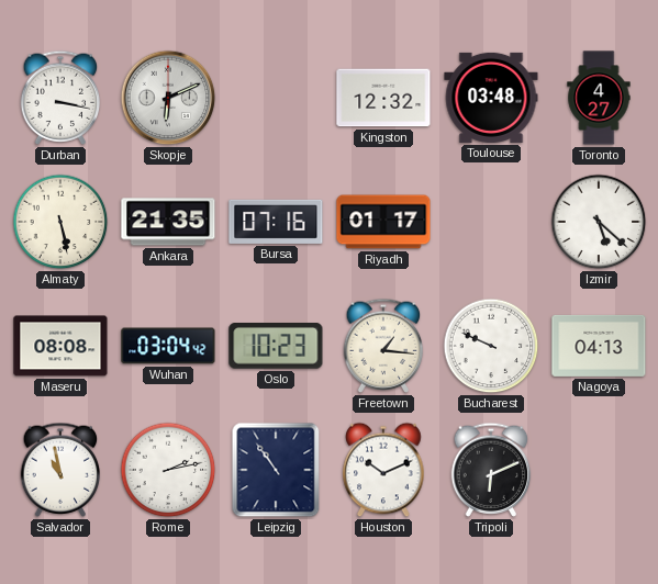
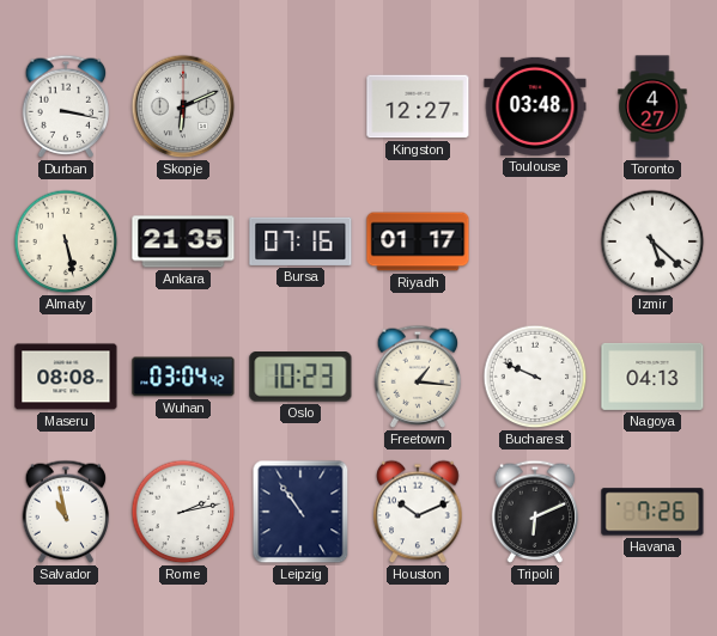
Kingston: 12:32 -> 12:27
Havana: none -> 7:26
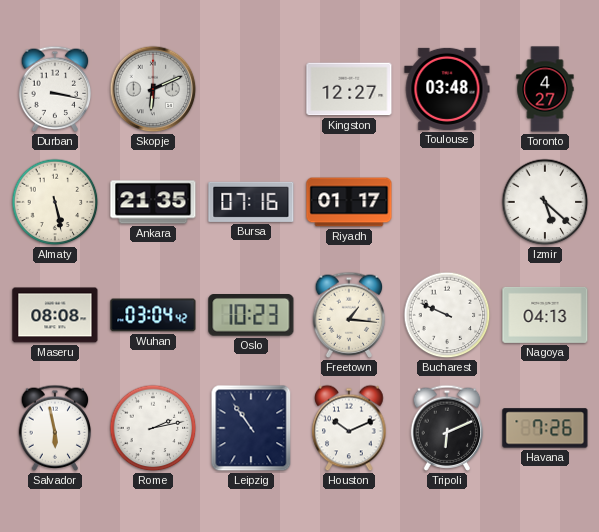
Salvador: 10:58 -> 5:58
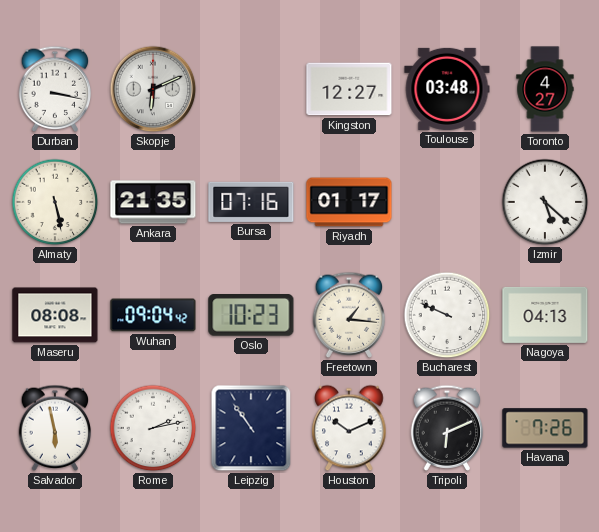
Wuhan: 03:04 -> 09:04
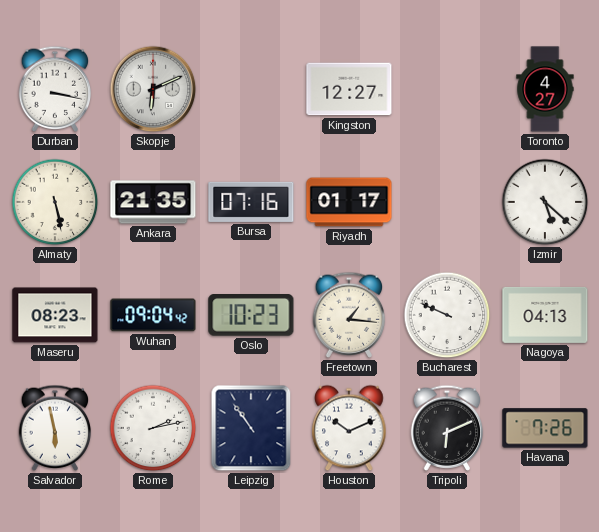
Toulouse: 03:48 -> none
Maseru: 08:08 -> 08:23
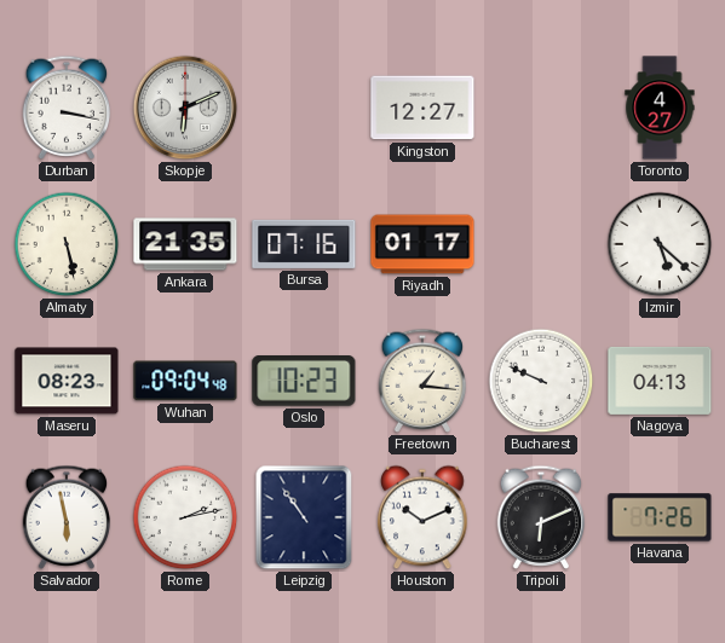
Wuhan: 09:04:42 -> 09:04:48
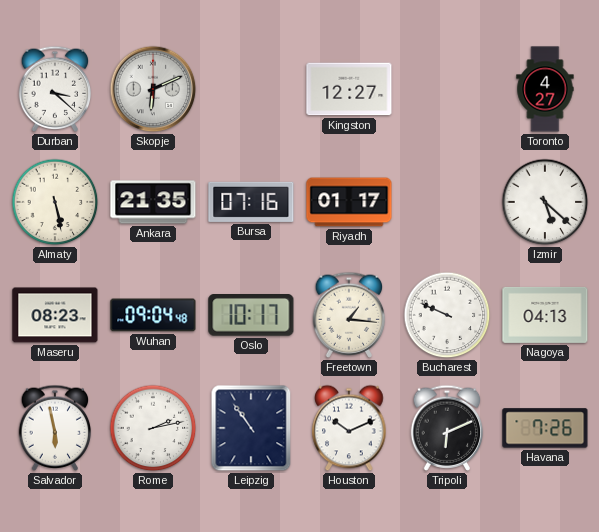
Durban: 3:17 -> 3:22
Oslo: 10:23 -> 10:17
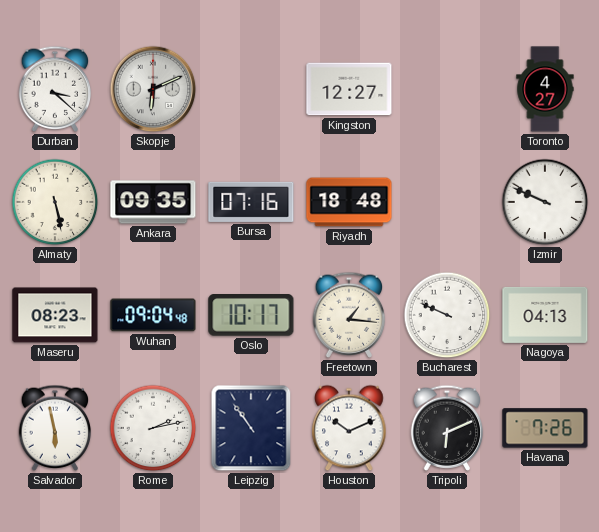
Ankara: 21:35 -> 09:35
Riyadh: 01:17 -> 18:48
Izmir: 5:22 -> 9:49
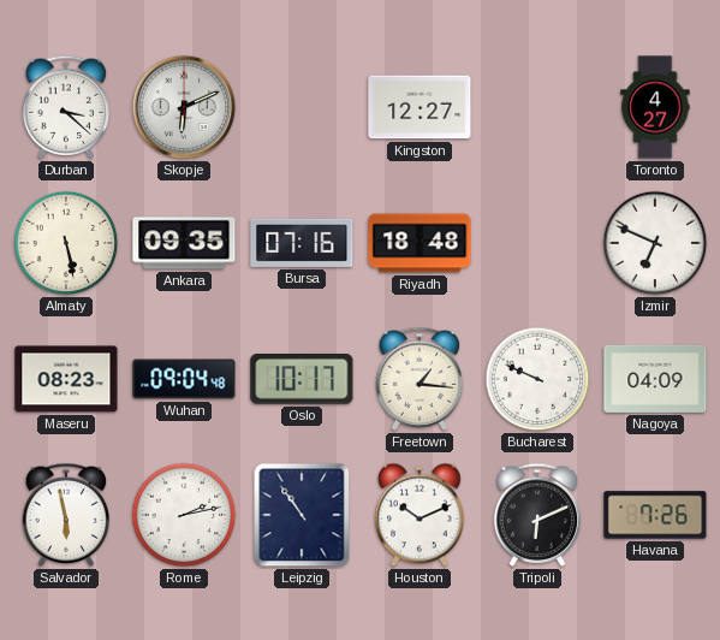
Izmir: 9:49 -> 6:49
Nagoya: 04:13 -> 04:09
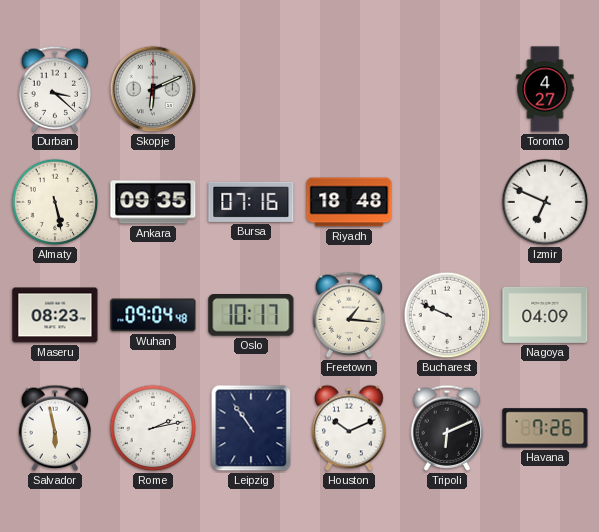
Kingston: 12:27 -> none
